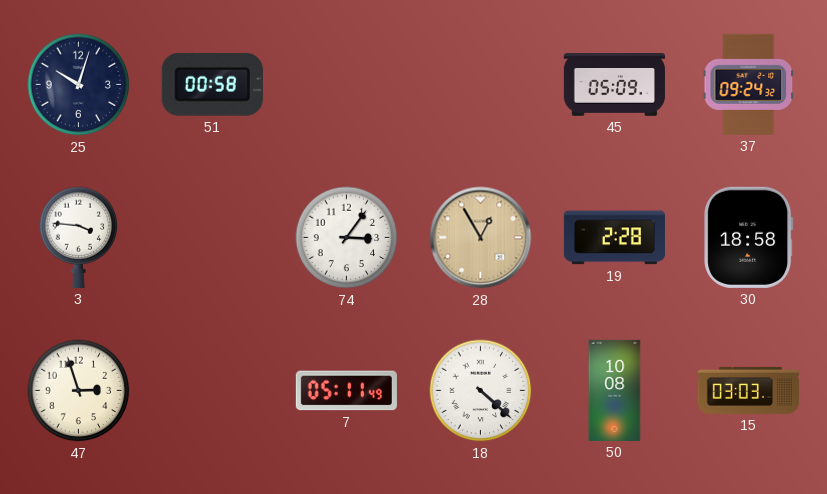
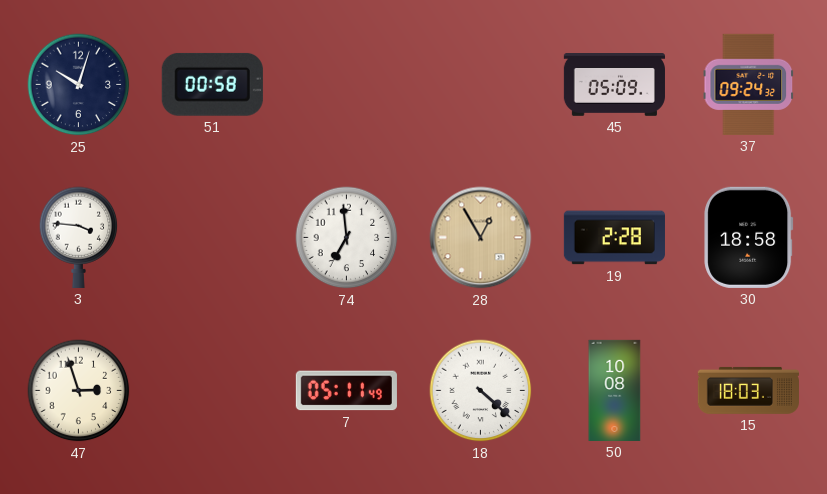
74: 3:06 -> 6:59
15: 03:03 -> 18:03
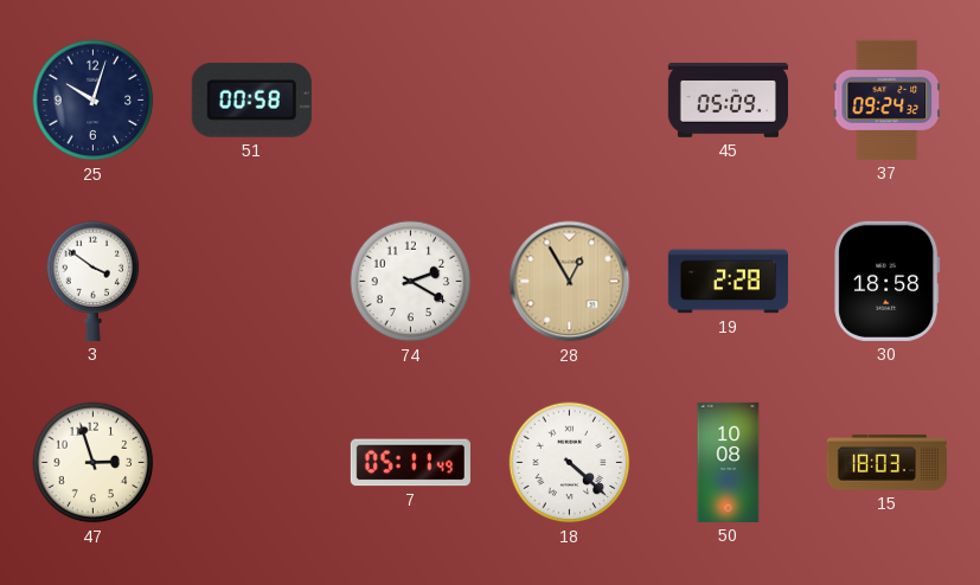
3: 3:46 -> 3:51
74: 6:59 -> 2:20
